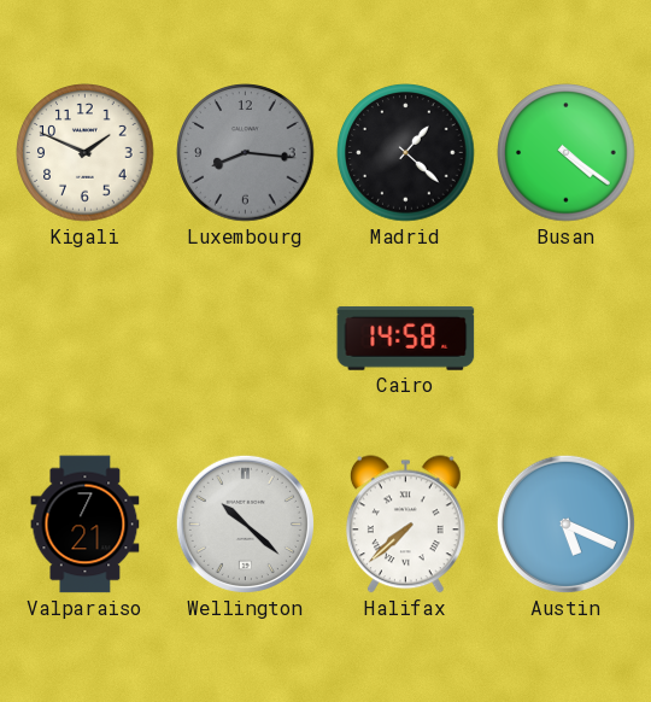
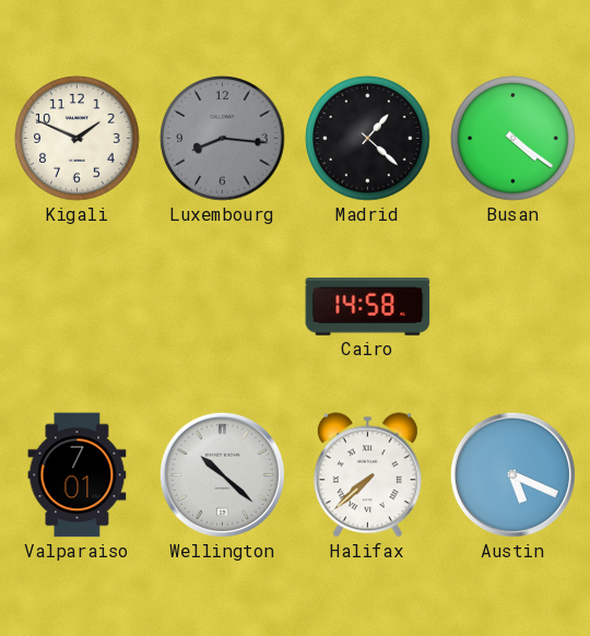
Valparaiso: 7:21 -> 7:01
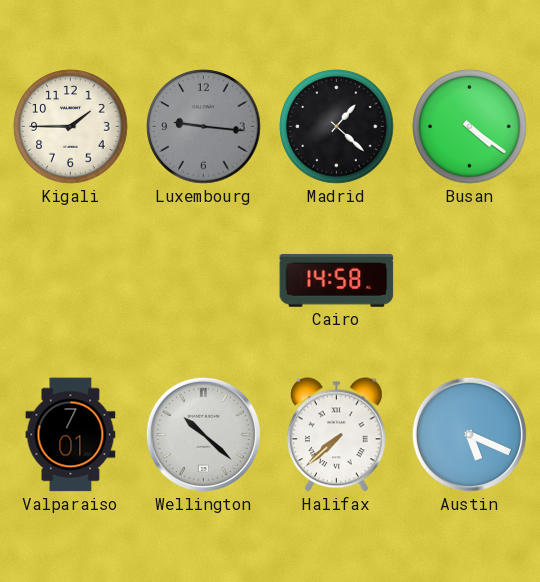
Kigali: 1:49 -> 1:45
Luxembourg: 8:16 -> 9:16
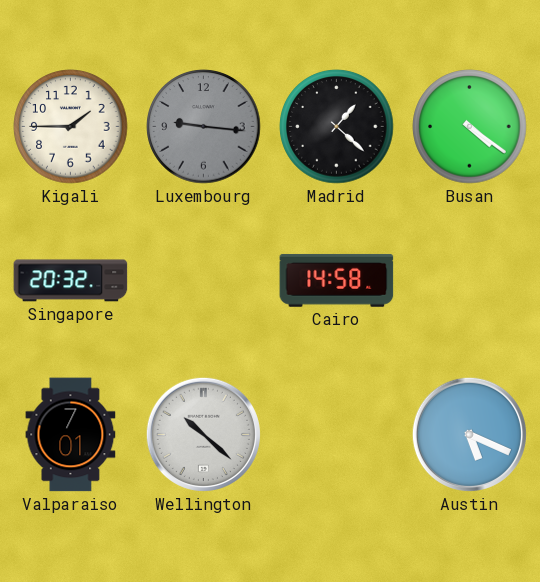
Singapore: none -> 20:32
Halifax: 7:38 -> none
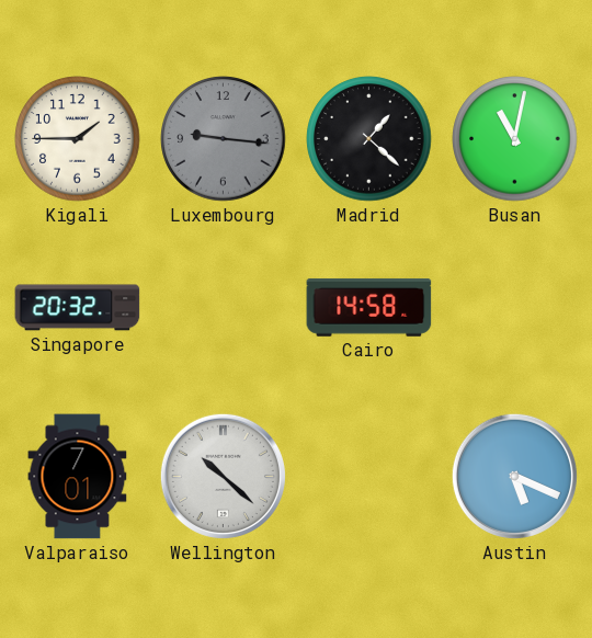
Busan: 4:21 -> 11:02
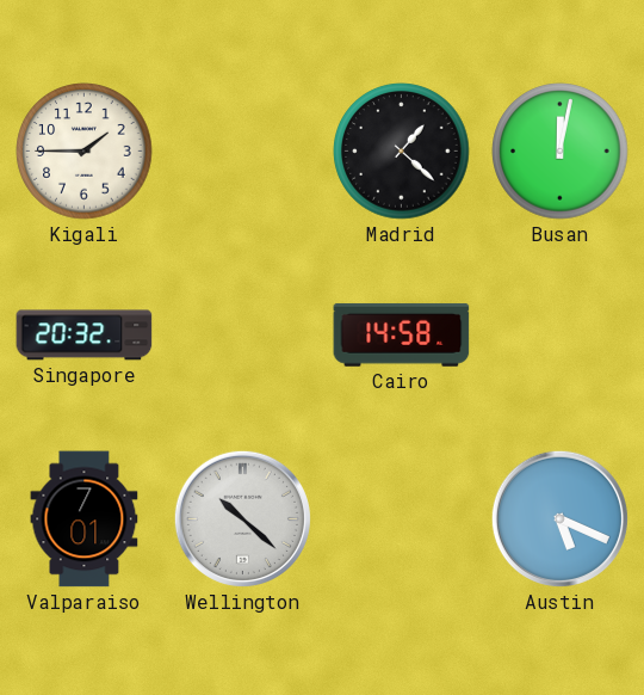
Luxembourg: 9:16 -> none
Busan: 11:02 -> 12:02
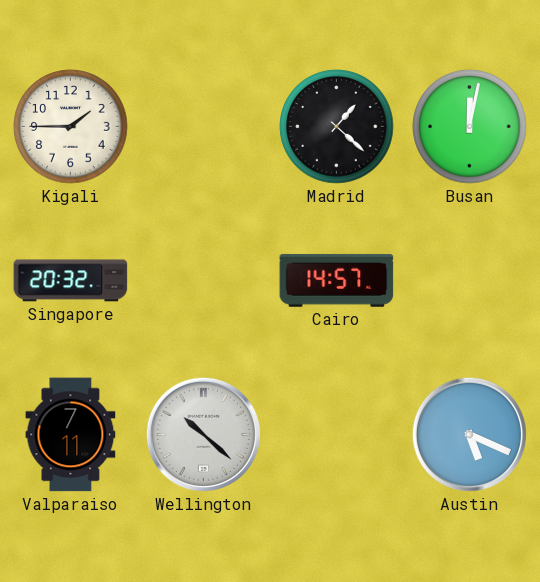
Cairo: 14:58 -> 14:57
Valparaiso: 7:01 -> 7:11
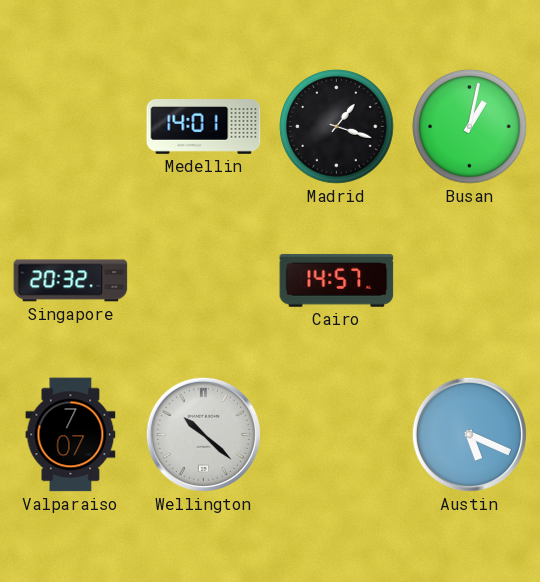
Kigali: 1:45 -> none
Medellin: none -> 14:01
Madrid: 1:22 -> 1:18
Busan: 12:02 -> 1:02
Valparaiso: 7:11 -> 7:07
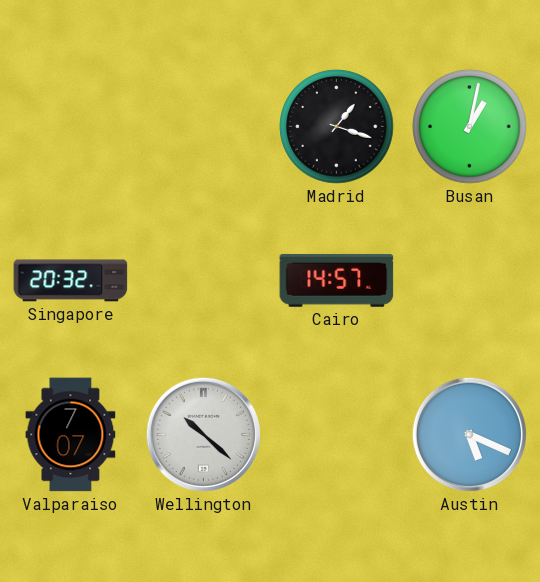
Medellin: 14:01 -> none
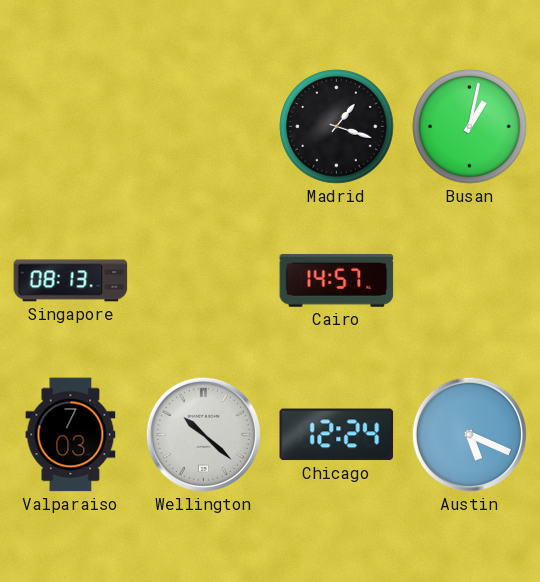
Singapore: 20:32 -> 08:13
Valparaiso: 7:07 -> 7:03
Chicago: none -> 12:24
